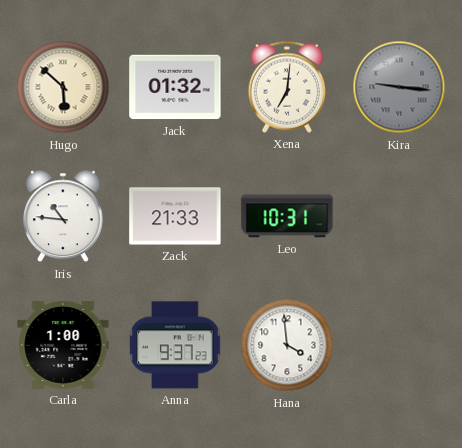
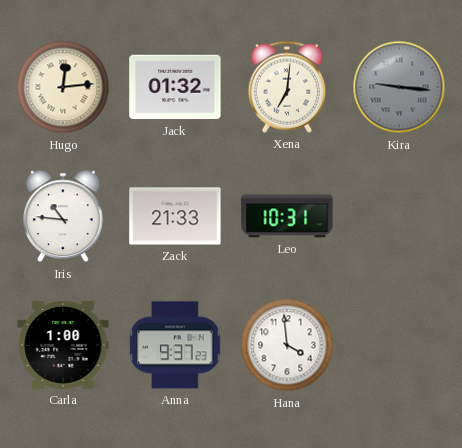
Hugo: 5:52 -> 12:14
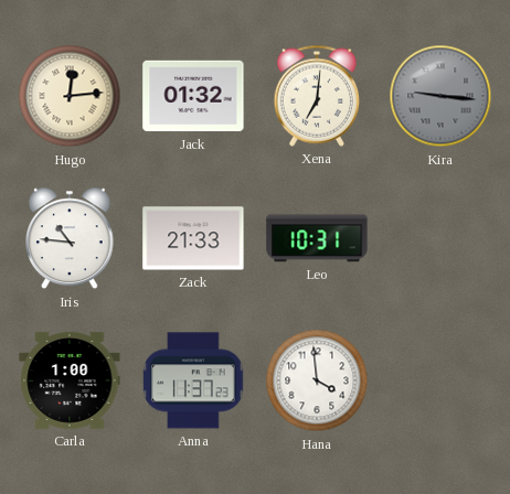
Anna: 9:37 -> 11:37
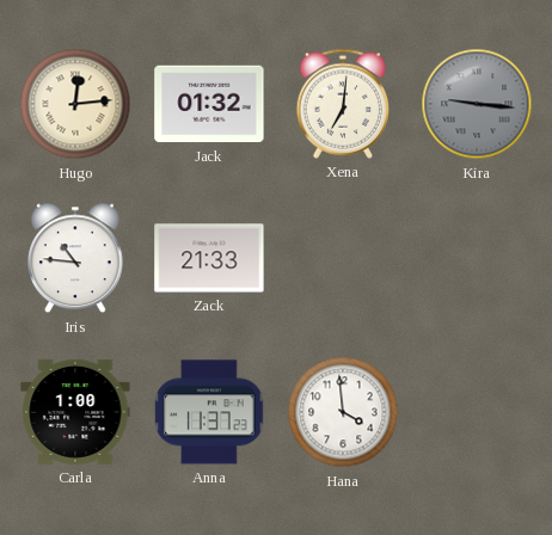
Leo: 10:31 -> none
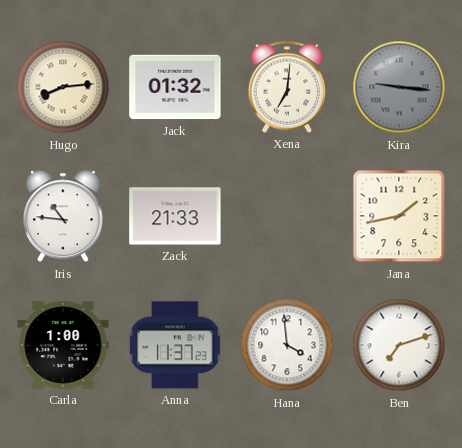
Hugo: 12:14 -> 8:14
Jana: none -> 1:43
Ben: none -> 7:12
